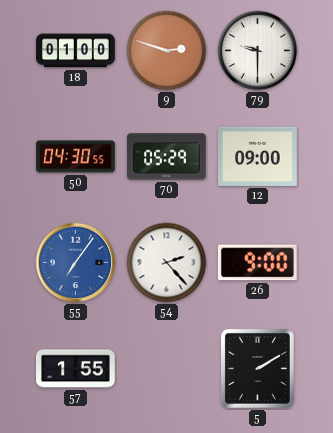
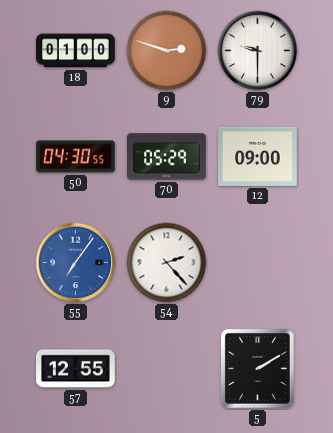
26: 9:00 -> none
57: 1:55 -> 12:55
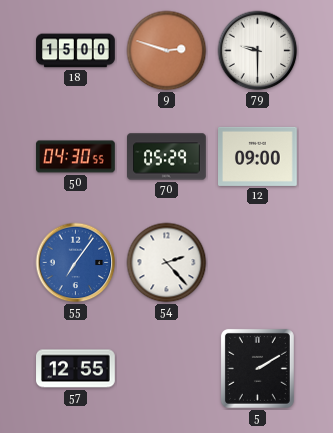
18: 01:00 -> 15:00
